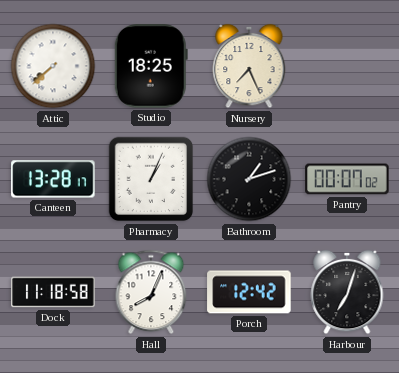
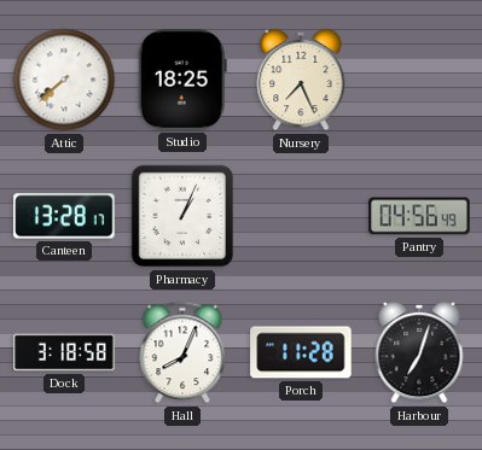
Bathroom: 1:12 -> none
Pantry: 00:07 -> 04:56
Dock: 11:18 -> 3:18
Porch: 12:42 -> 11:28
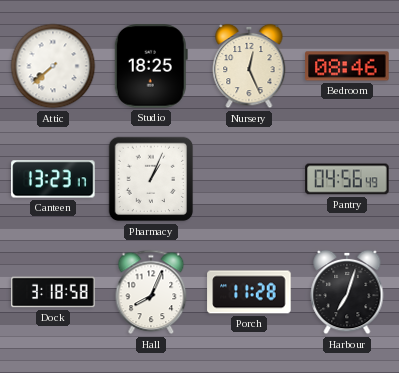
Nursery: 7:26 -> 12:26
Bedroom: none -> 08:46
Canteen: 13:28 -> 13:23
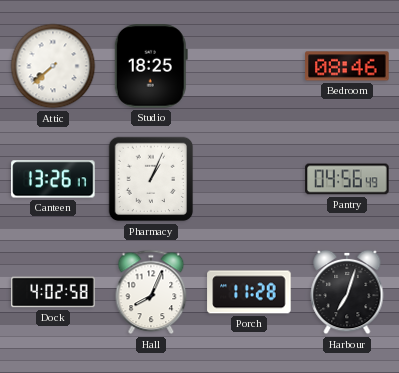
Nursery: 12:26 -> none
Canteen: 13:23 -> 13:26
Dock: 3:18 -> 4:02
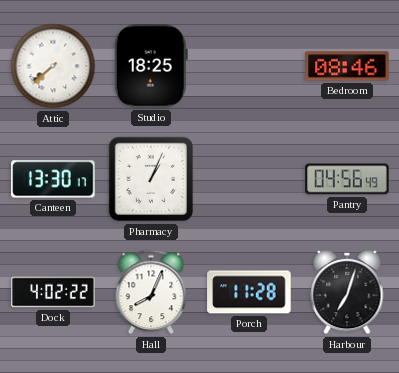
Canteen: 13:26 -> 13:30
Dock: 4:02:58 -> 4:02:22
